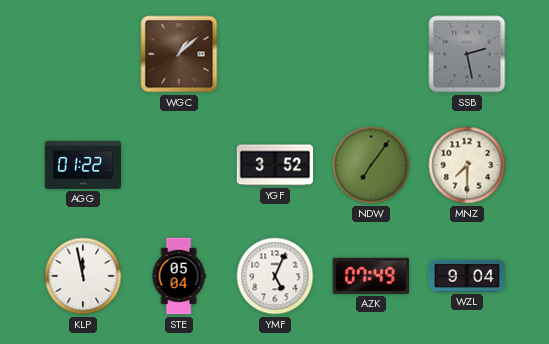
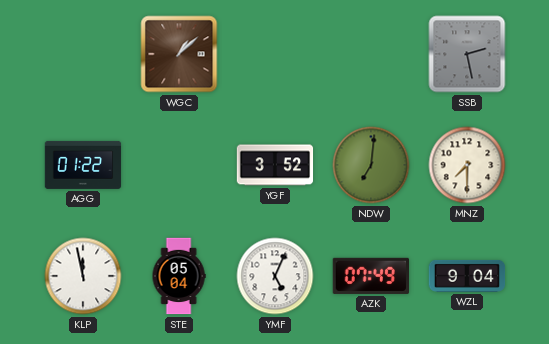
NDW: 7:06 -> 7:01
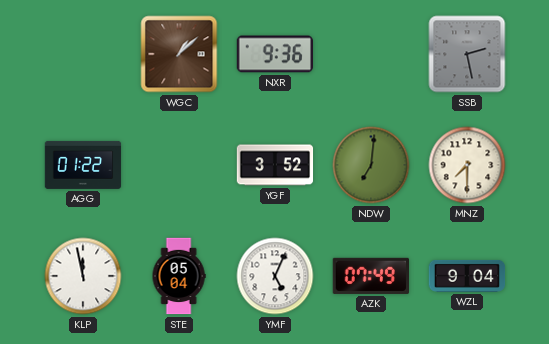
NXR: none -> 9:36
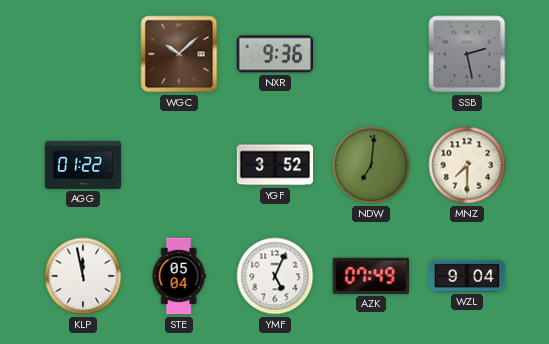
WGC: 1:08 -> 10:08
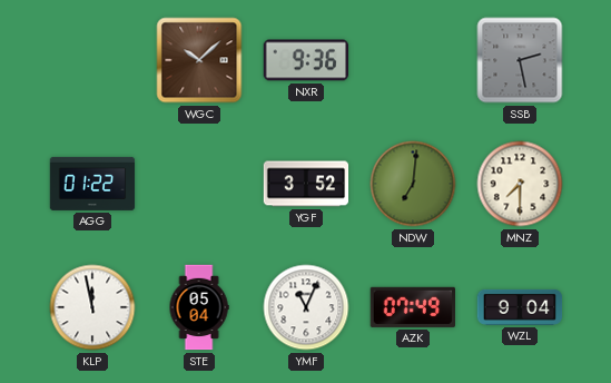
YMF: 5:04 -> 11:04
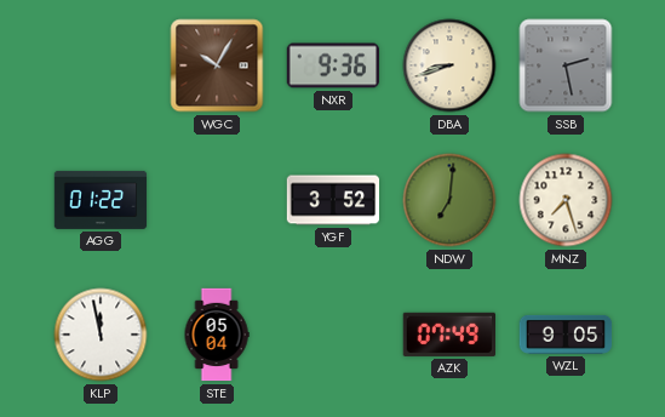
WGC: 10:08 -> 10:05
DBA: none -> 8:42
MNZ: 7:30 -> 7:27
YMF: 11:04 -> none
WZL: 9:04 -> 9:05
